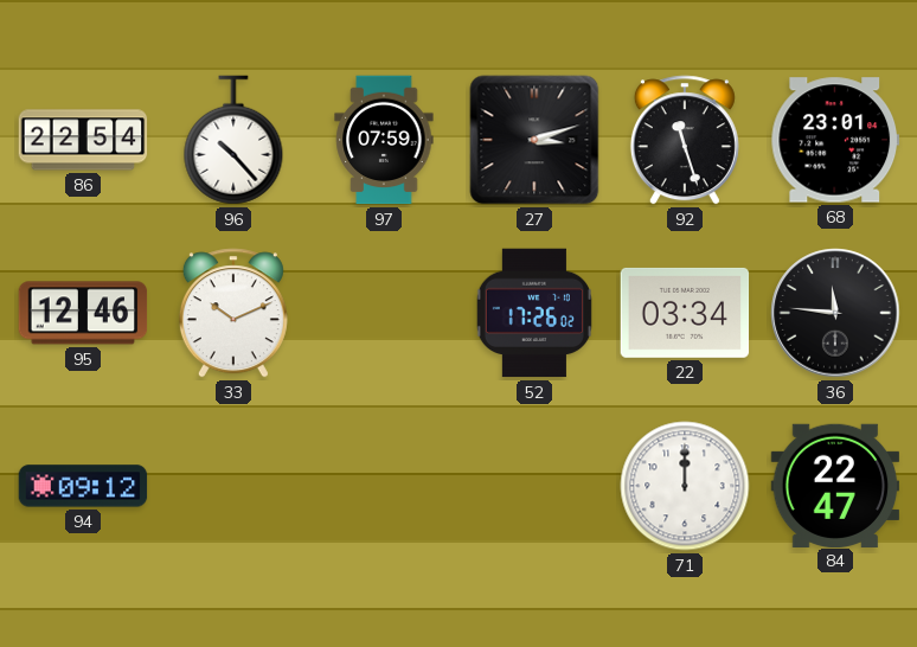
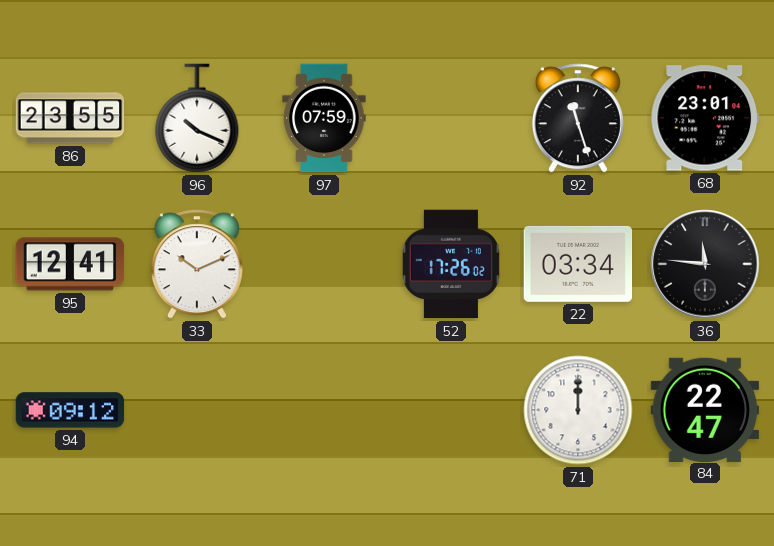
86: 22:54 -> 23:55
96: 10:23 -> 10:19
27: 3:12 -> none
95: 12:46 -> 12:41
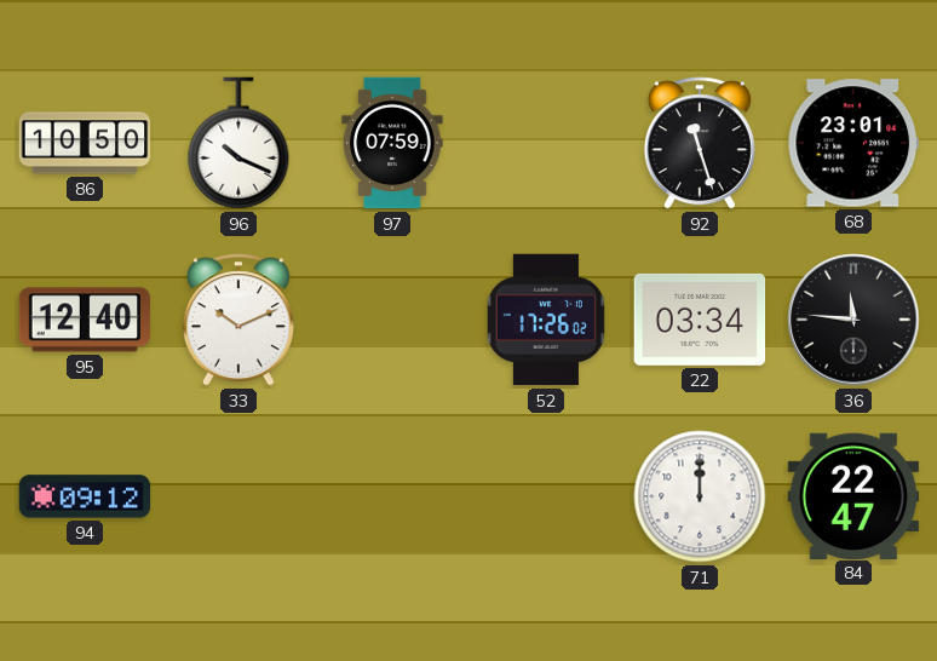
86: 23:55 -> 10:50
95: 12:41 -> 12:40
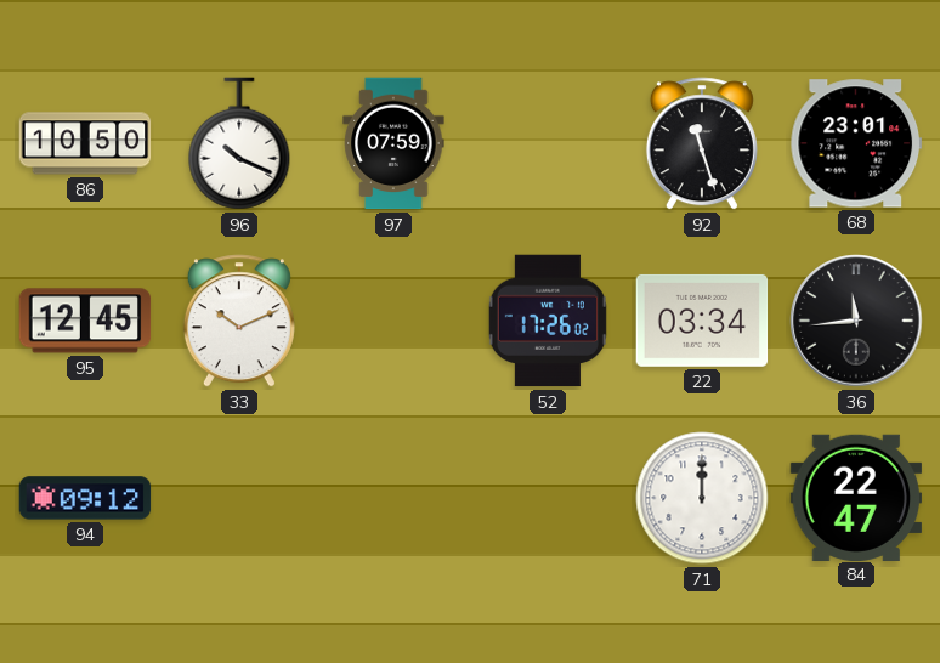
95: 12:40 -> 12:45
36: 11:46 -> 11:44
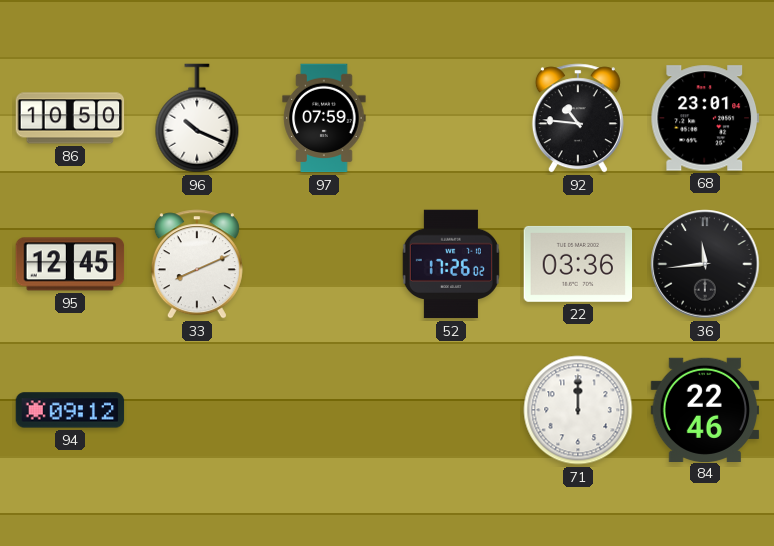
92: 11:27 -> 10:46
33: 10:11 -> 8:11
22: 03:34 -> 03:36
84: 22:47 -> 22:46
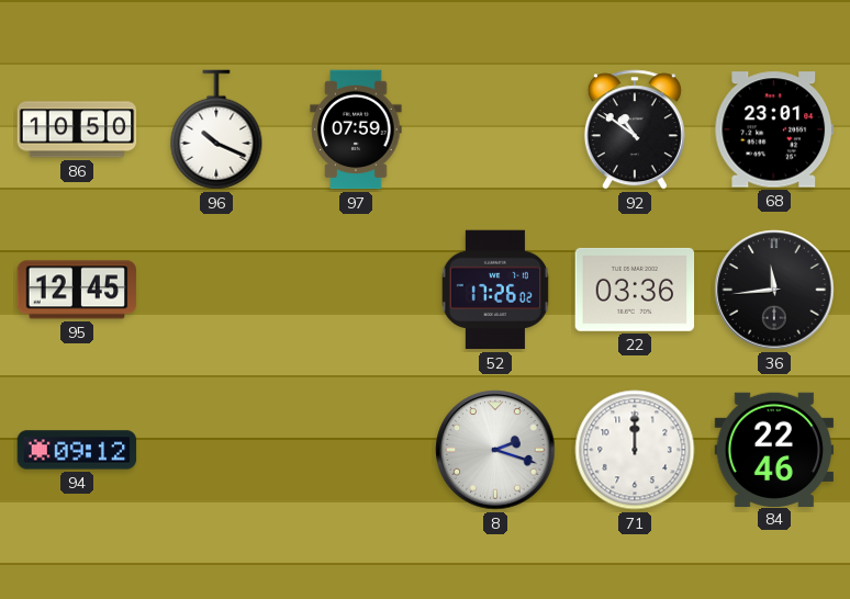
92: 10:46 -> 10:51
33: 8:11 -> none
8: none -> 2:18
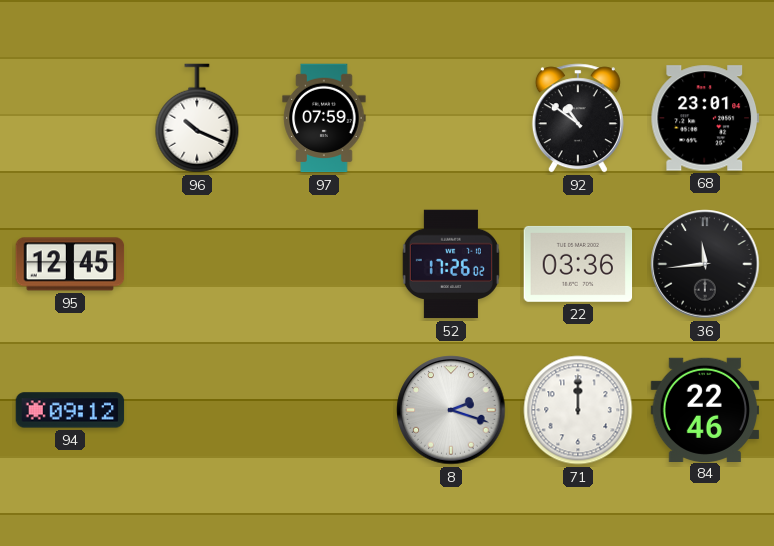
86: 10:50 -> none
